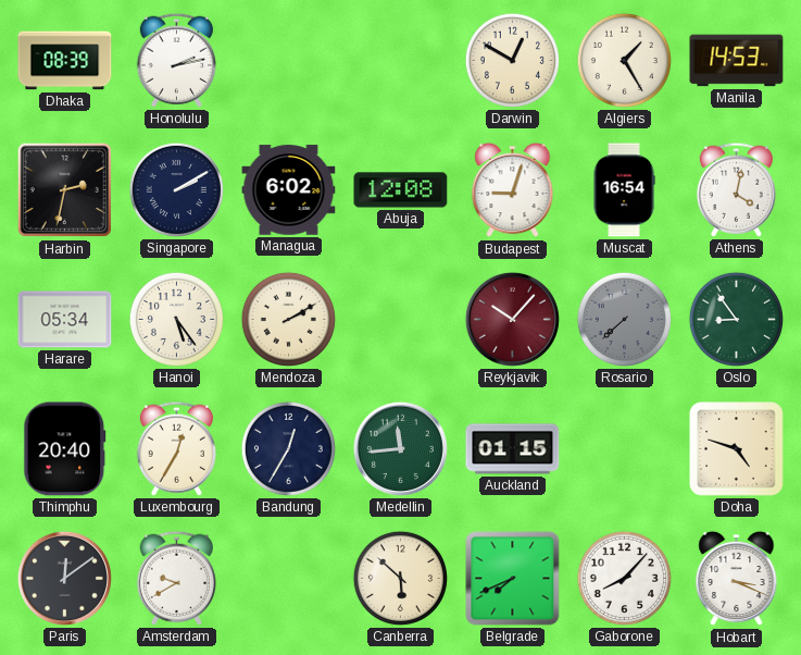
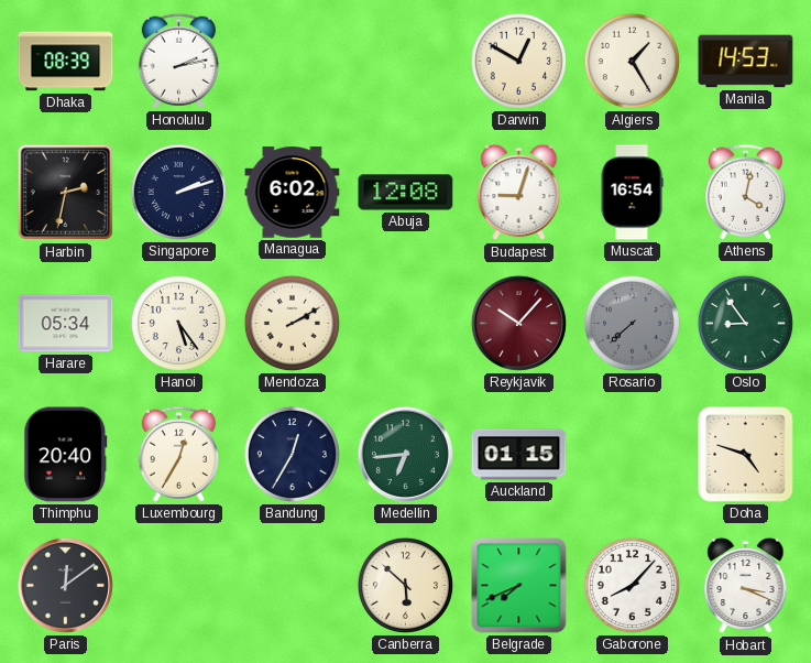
Singapore: 2:10 -> 2:12
Medellin: 11:44 -> 6:44
Amsterdam: 9:40 -> none
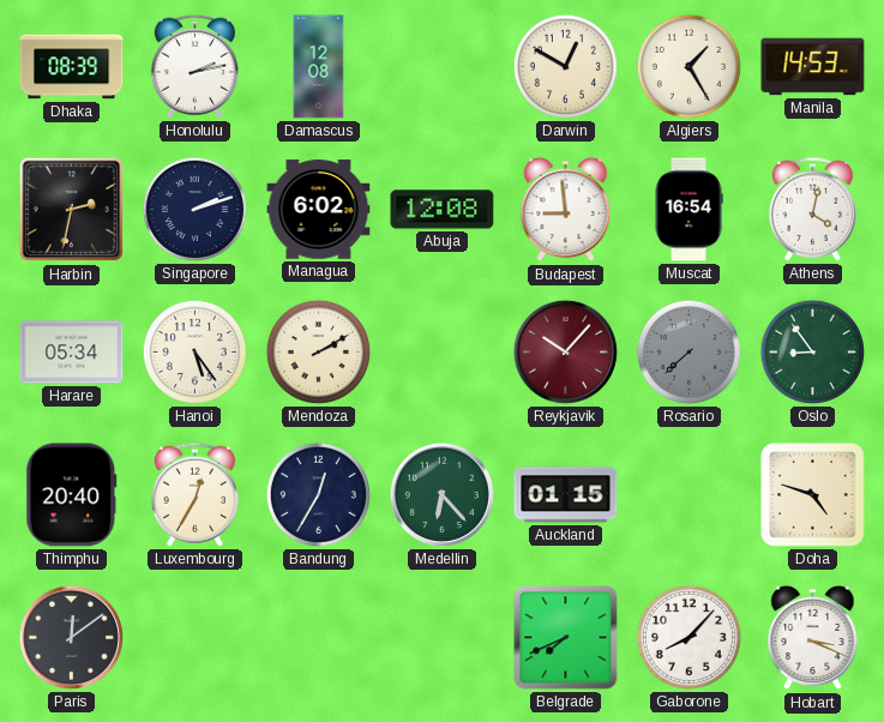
Damascus: none -> 12:08
Budapest: 9:03 -> 8:59
Medellin: 6:44 -> 6:23
Canberra: 5:52 -> none
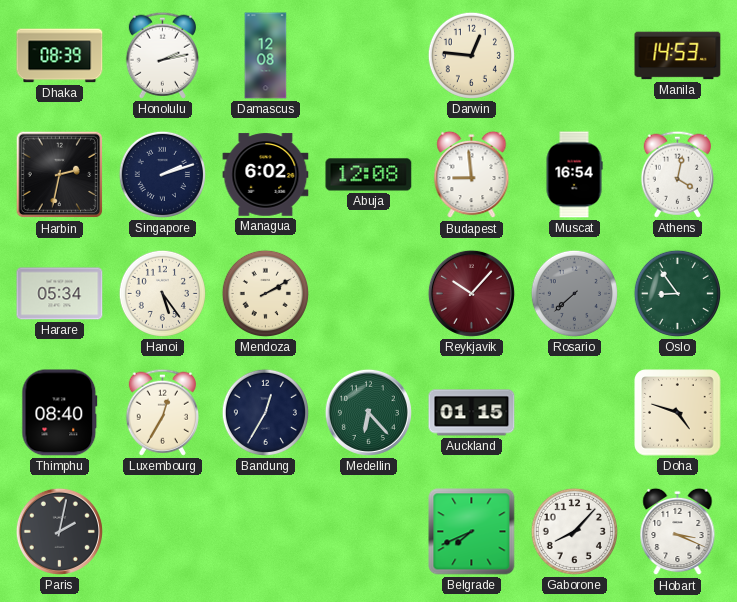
Darwin: 12:50 -> 12:46
Algiers: 1:25 -> none
Thimphu: 20:40 -> 08:40
Paris: 12:09 -> 2:02
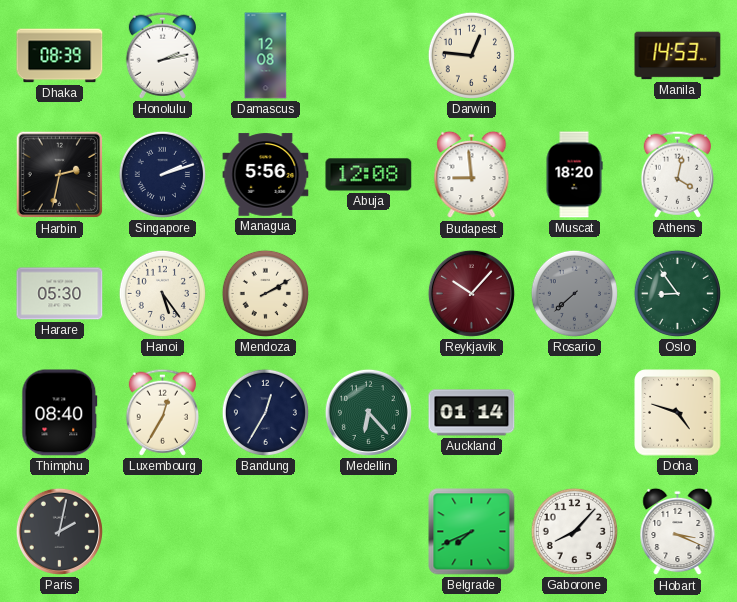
Managua: 6:02 -> 5:56
Muscat: 16:54 -> 18:20
Harare: 05:34 -> 05:30
Auckland: 01:15 -> 01:14
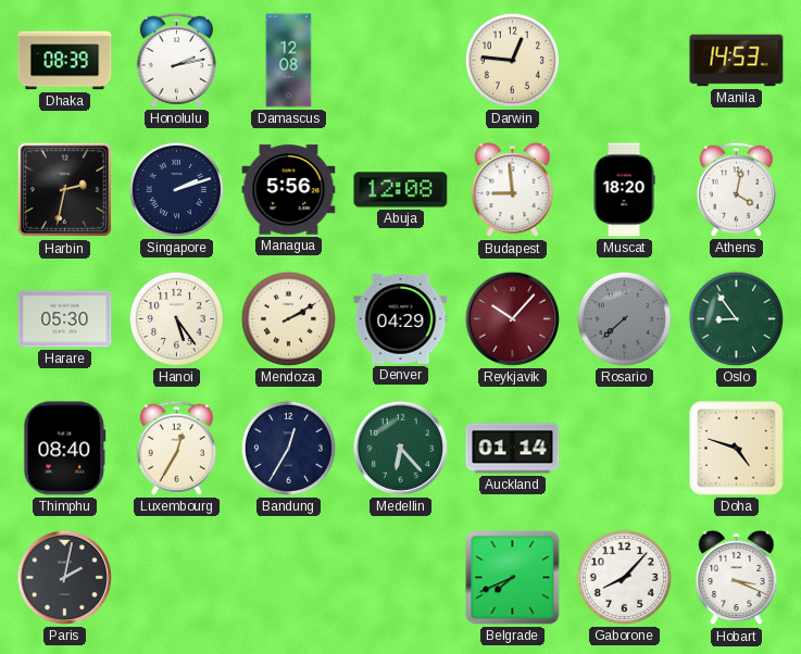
Denver: none -> 04:29
